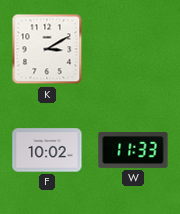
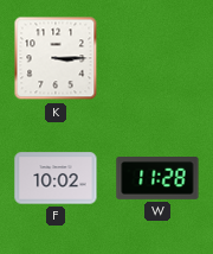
K: 3:10 -> 3:15
W: 11:33 -> 11:28
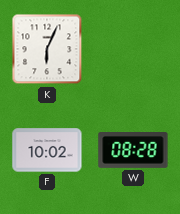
K: 3:15 -> 6:04
W: 11:28 -> 08:28
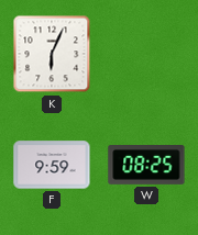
F: 10:02 -> 9:59
W: 08:28 -> 08:25
